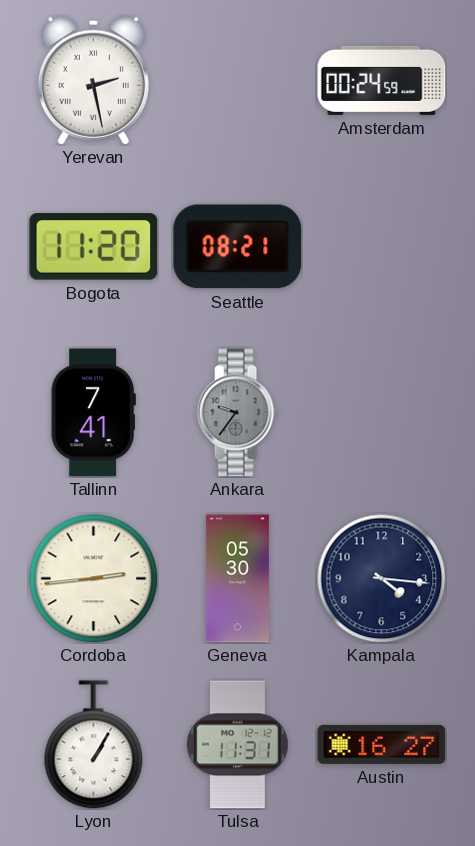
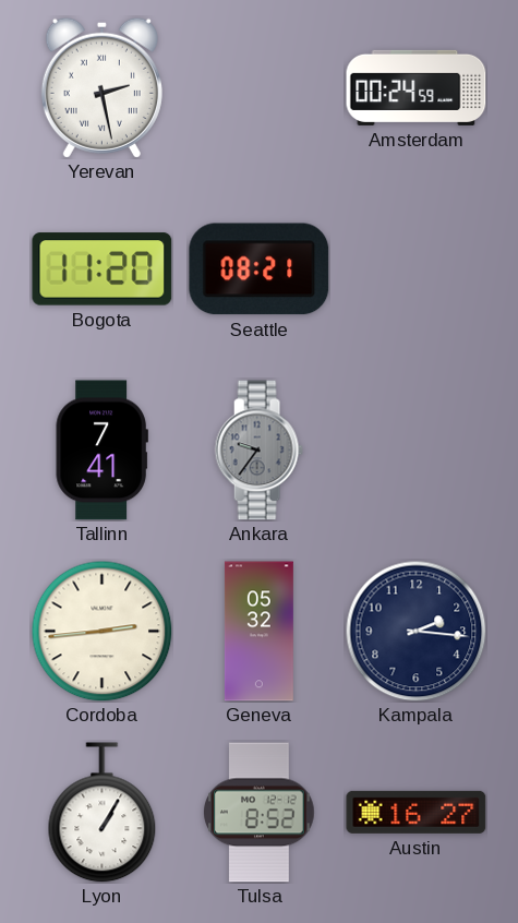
Geneva: 05:30 -> 05:32
Kampala: 4:16 -> 2:16
Tulsa: 11:31 -> 8:52
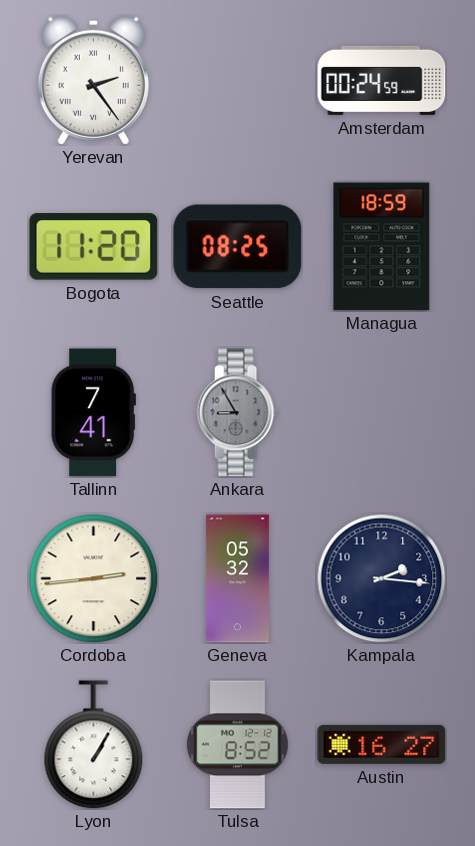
Yerevan: 2:28 -> 2:24
Seattle: 08:21 -> 08:25
Managua: none -> 18:59
Ankara: 9:36 -> 8:55
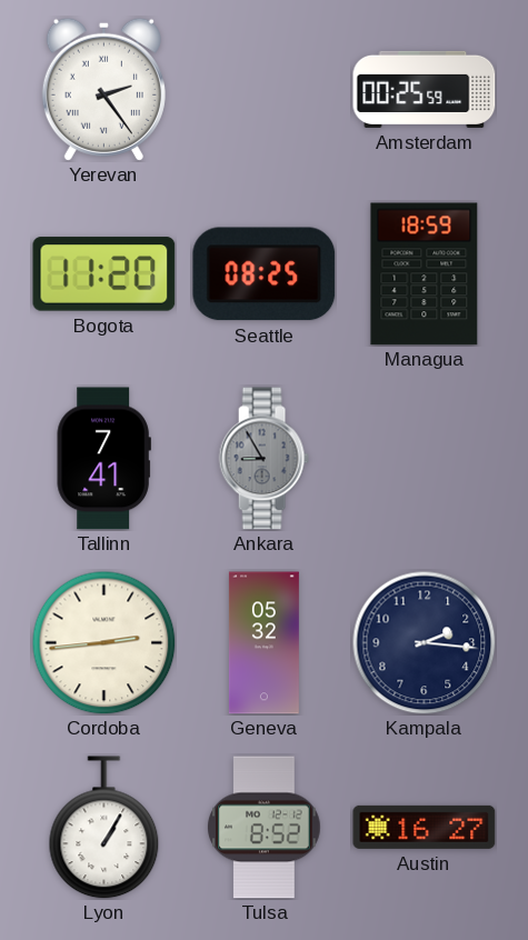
Amsterdam: 00:24 -> 00:25
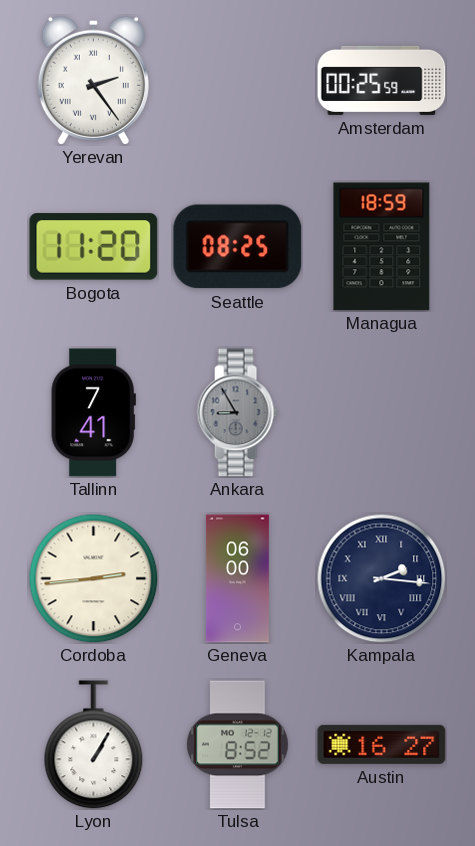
Geneva: 05:32 -> 06:00
Kampala numerals: Arabic -> Roman
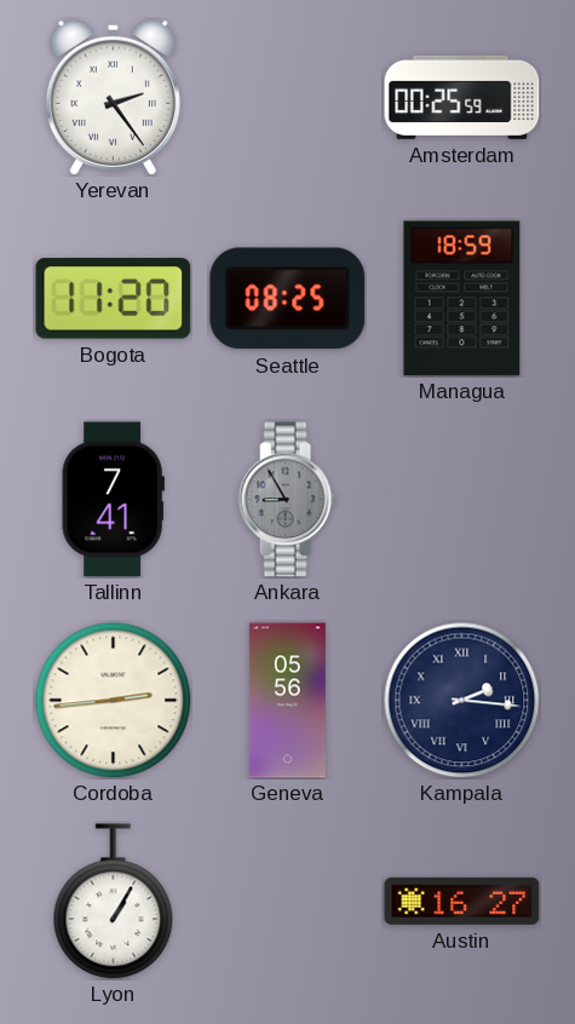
Geneva: 06:00 -> 05:56
Tulsa: 8:52 -> none
